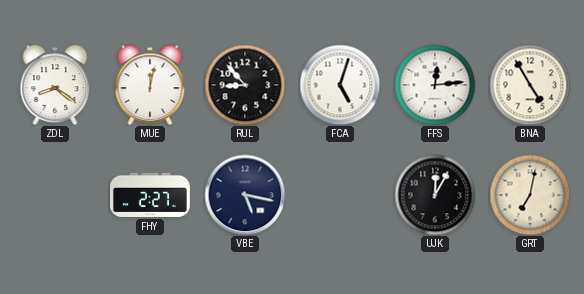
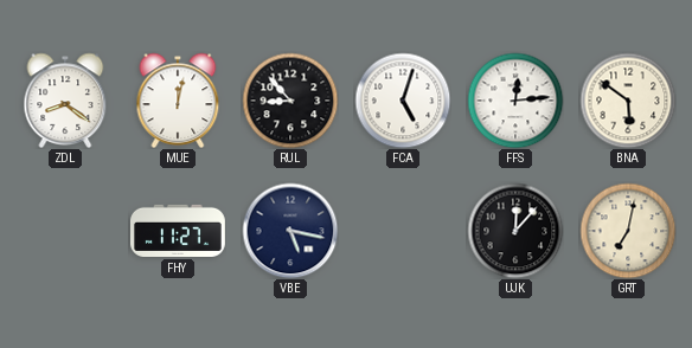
BNA: 4:55 -> 5:51
FHY: 2:27 -> 11:27
UJK: 12:05 -> 12:07
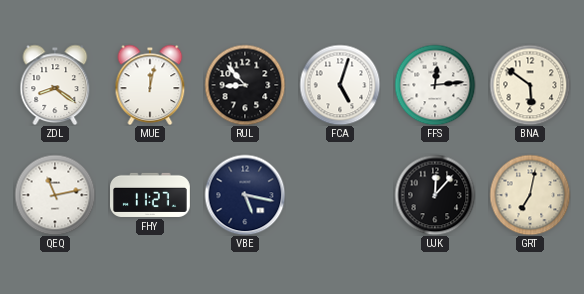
QEQ: none -> 11:13
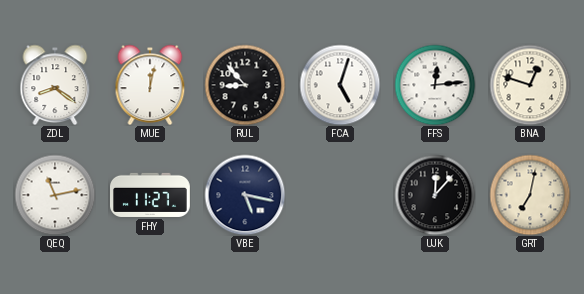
BNA: 5:51 -> 12:48
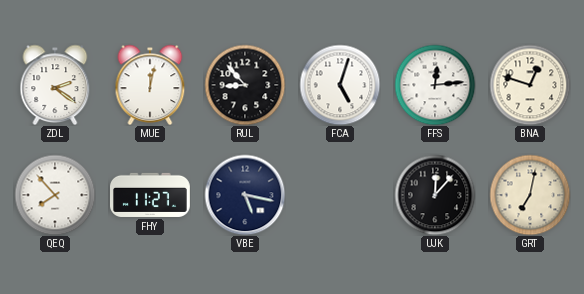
ZDL: 8:21 -> 2:21
QEQ: 11:13 -> 7:53
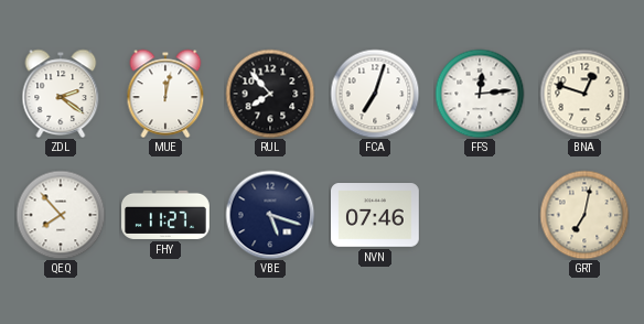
RUL: 8:53 -> 7:53
FCA: 5:03 -> 7:03
VBE: 5:17 -> 5:18
NVN: none -> 07:46
UJK: 12:07 -> none
